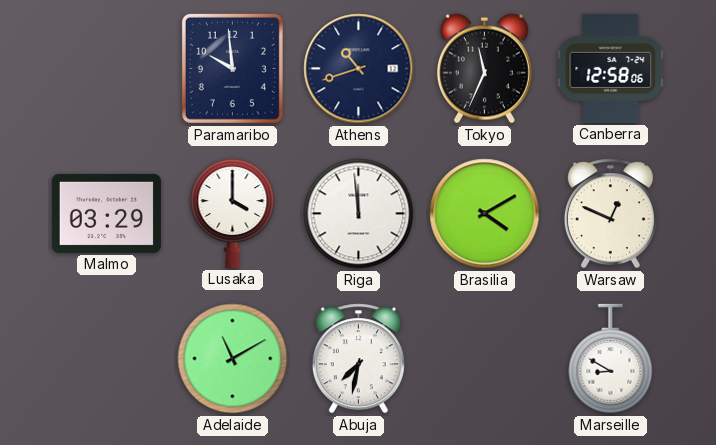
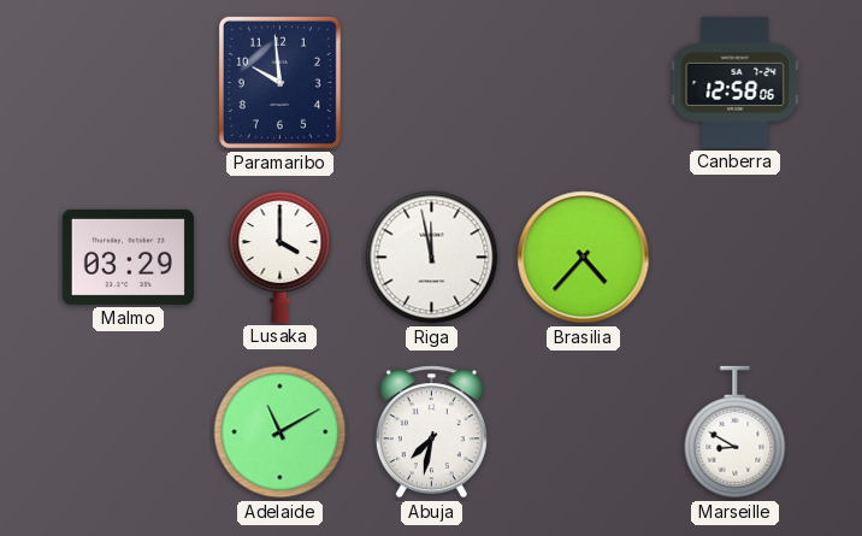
Athens: 10:42 -> none
Tokyo: 11:34 -> none
Riga: 11:59 -> 11:58
Brasilia: 4:10 -> 4:37
Warsaw: 12:49 -> none
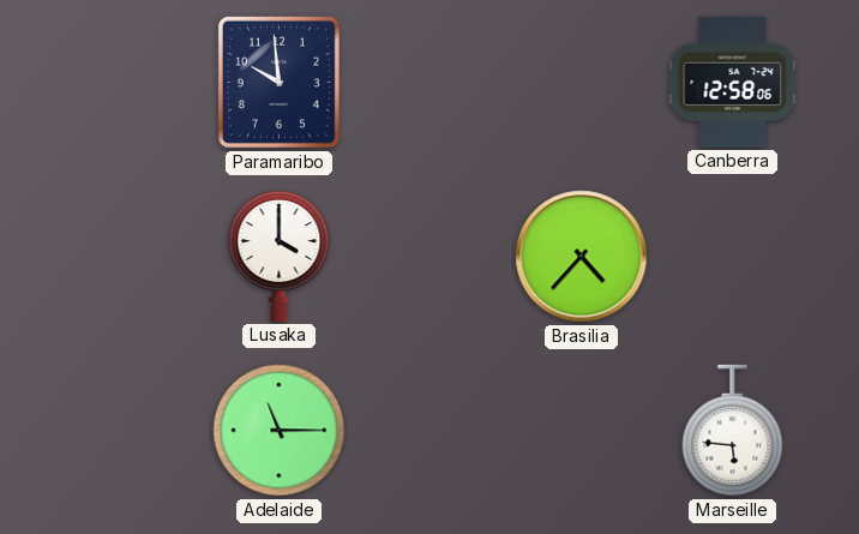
Malmo: 03:29 -> none
Riga: 11:58 -> none
Adelaide: 11:10 -> 11:15
Abuja: 7:32 -> none
Marseille: 8:50 -> 5:46
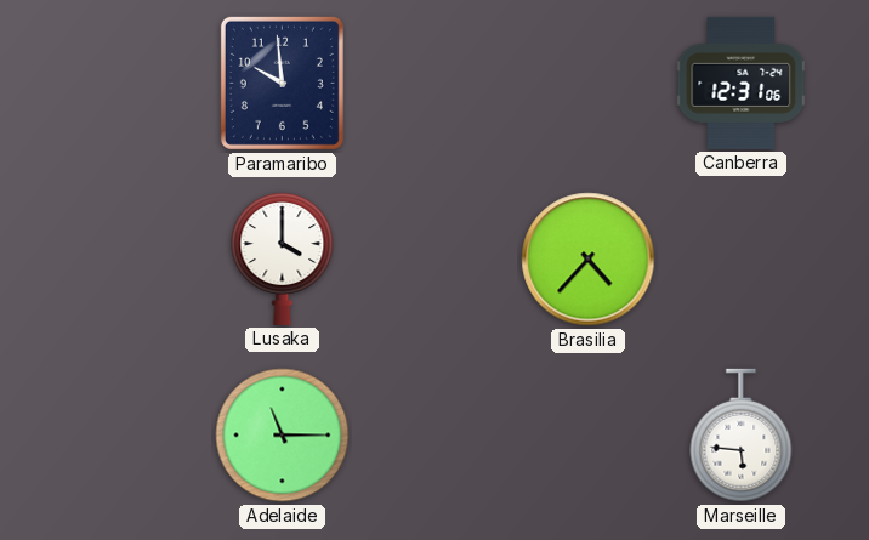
Canberra: 12:58 -> 12:31
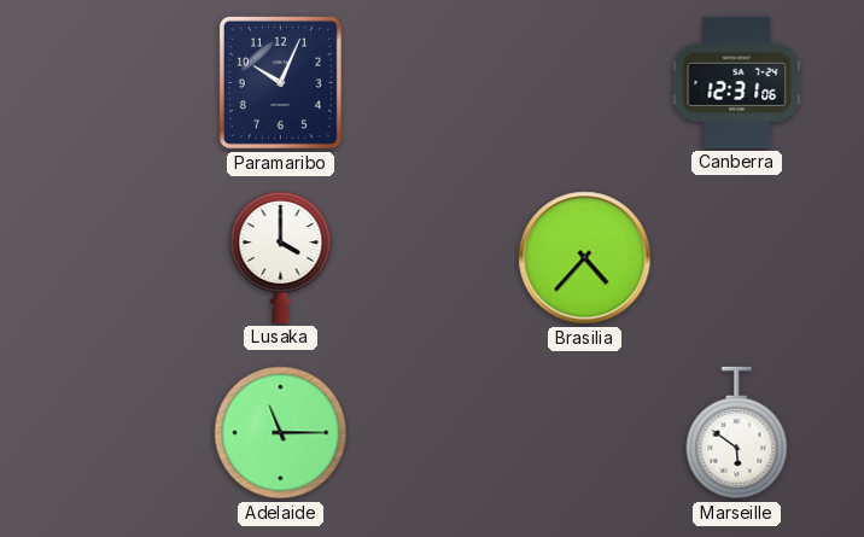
Paramaribo: 9:59 -> 10:04
Marseille: 5:46 -> 5:51
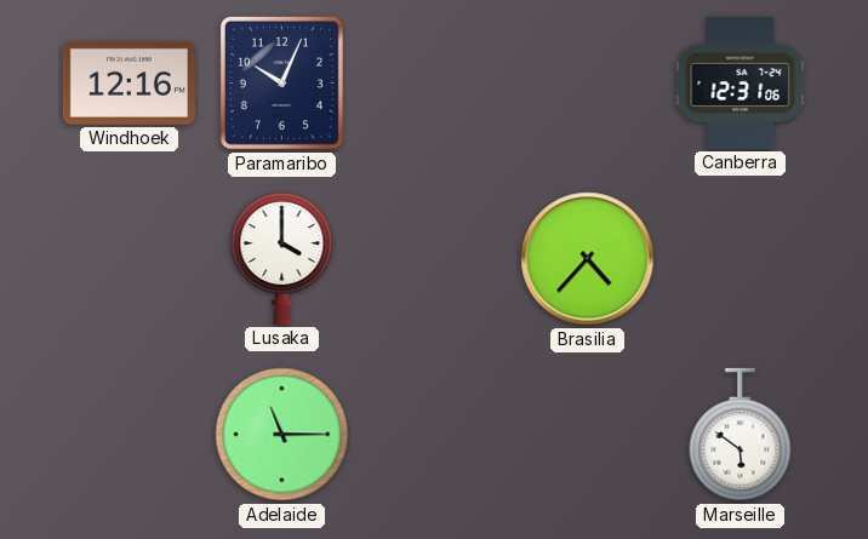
Windhoek: none -> 12:16
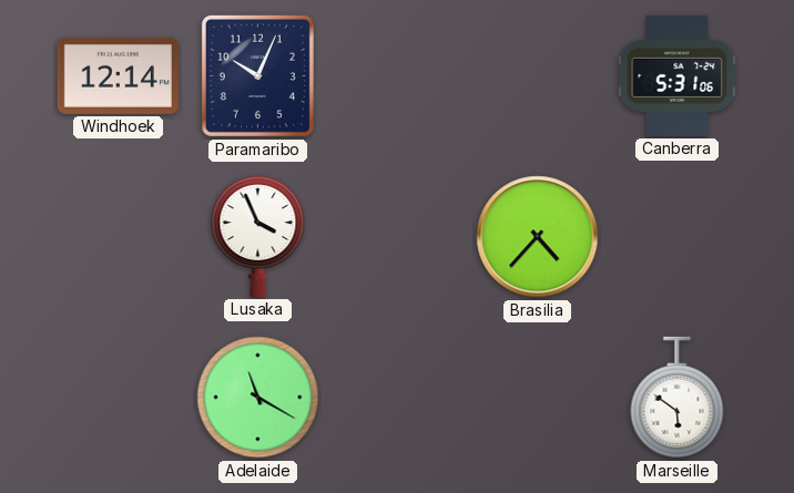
Windhoek: 12:16 -> 12:14
Canberra: 12:31 -> 5:31
Lusaka: 4:00 -> 3:56
Adelaide: 11:15 -> 11:20
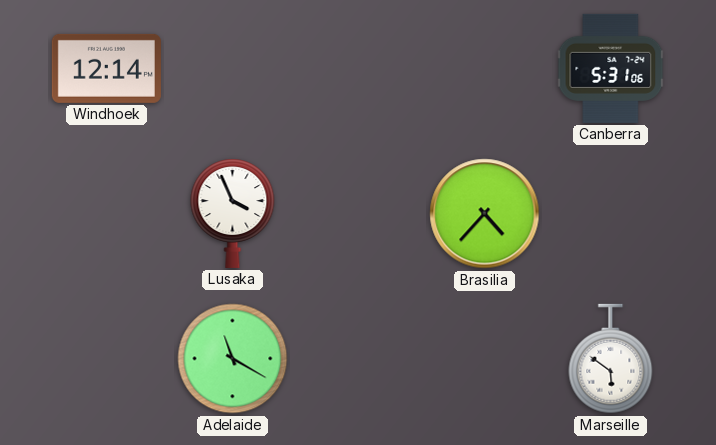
Paramaribo: 10:04 -> none
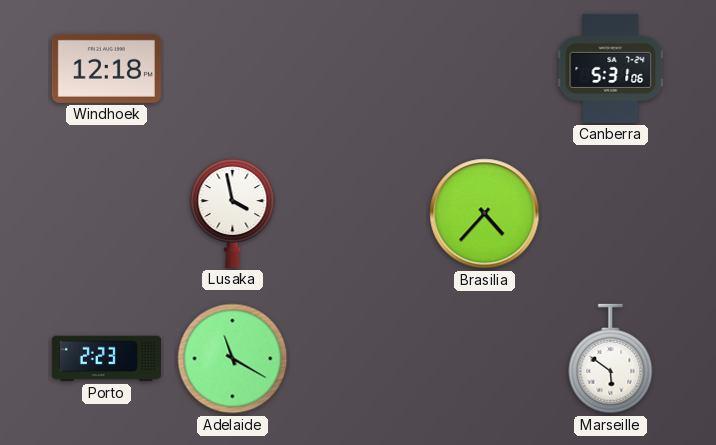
Windhoek: 12:14 -> 12:18
Lusaka: 3:56 -> 3:58
Porto: none -> 2:23
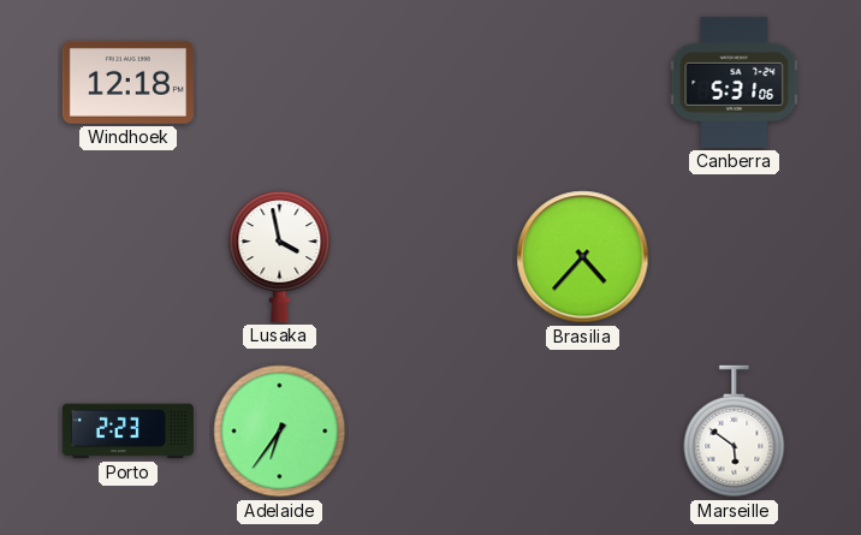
Adelaide: 11:20 -> 6:36
